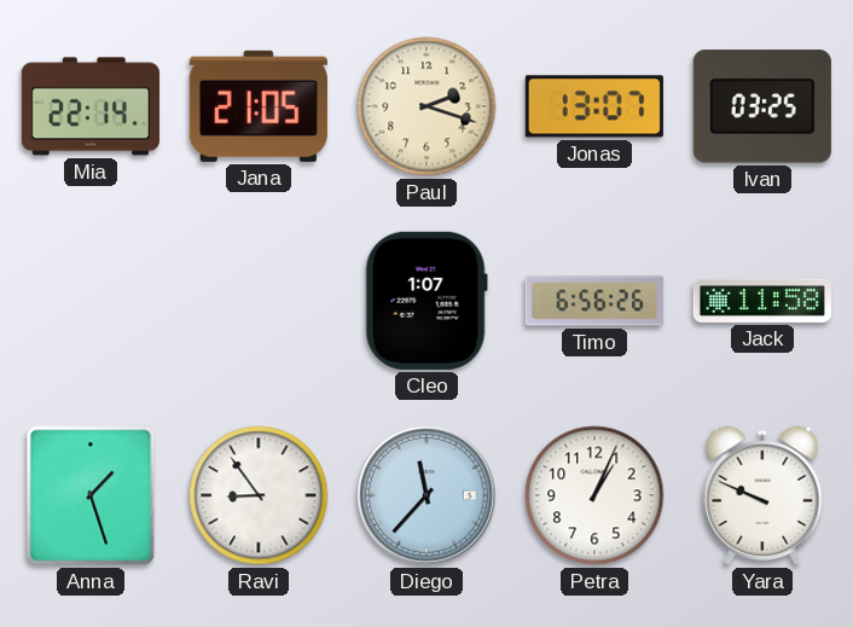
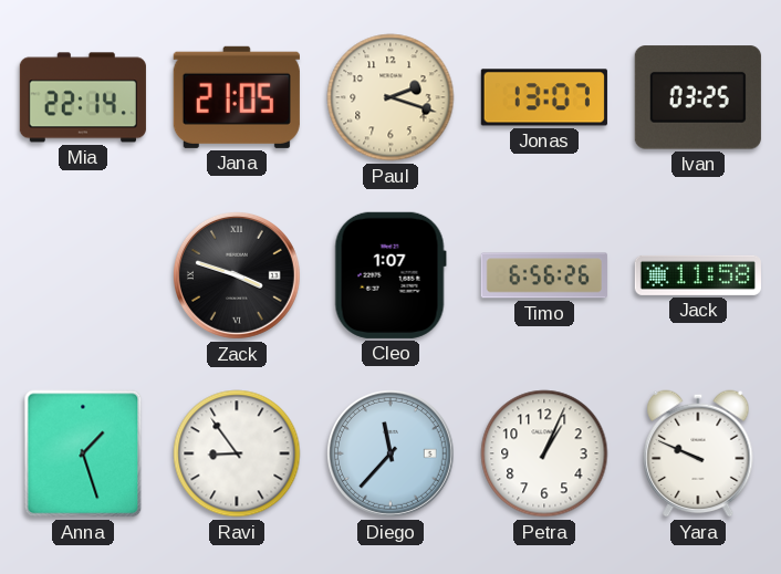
Zack: none -> 3:48
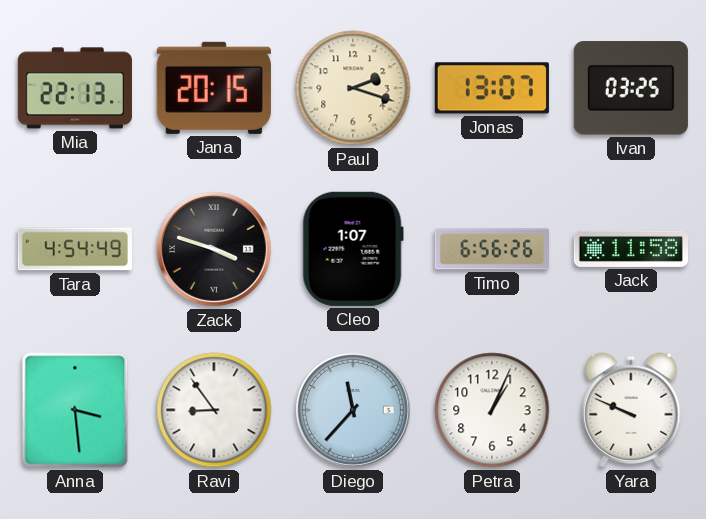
Mia: 22:14 -> 22:13
Jana: 21:05 -> 20:15
Tara: none -> 4:54
Anna: 1:27 -> 3:29
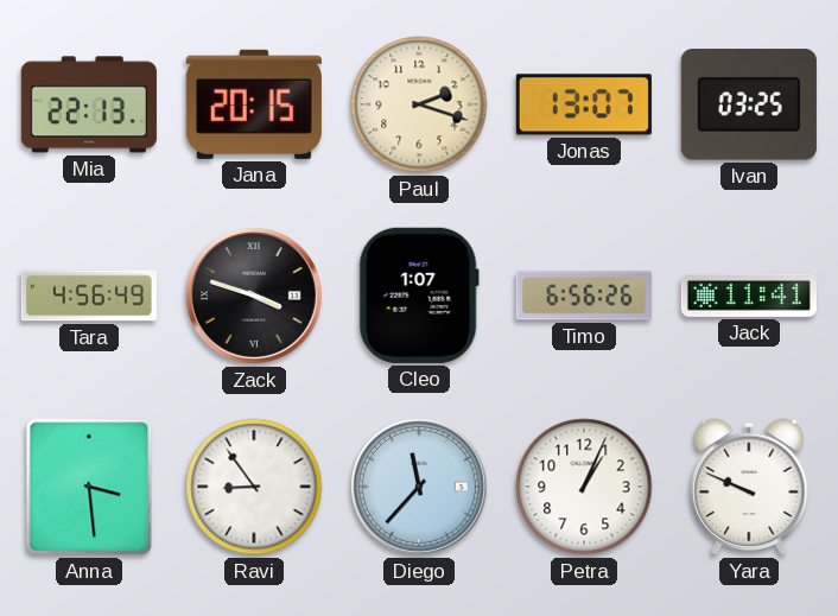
Tara: 4:54 -> 4:56
Jack: 11:58 -> 11:41
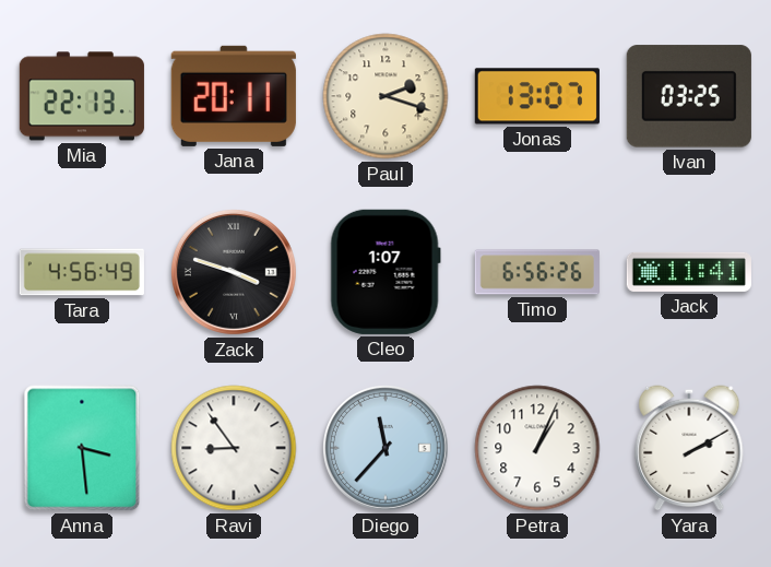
Jana: 20:15 -> 20:11
Yara: 9:49 -> 2:10
